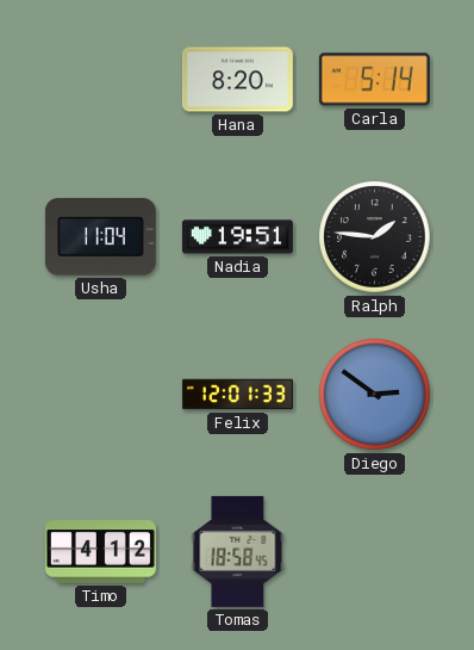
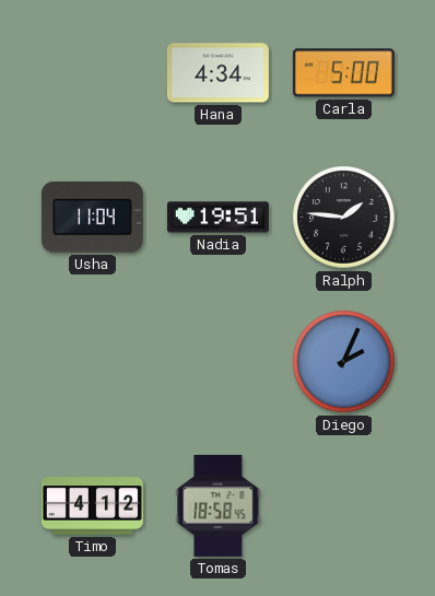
Hana: 8:20 -> 4:34
Carla: 5:14 -> 5:00
Felix: 12:01 -> none
Diego: 2:51 -> 2:04
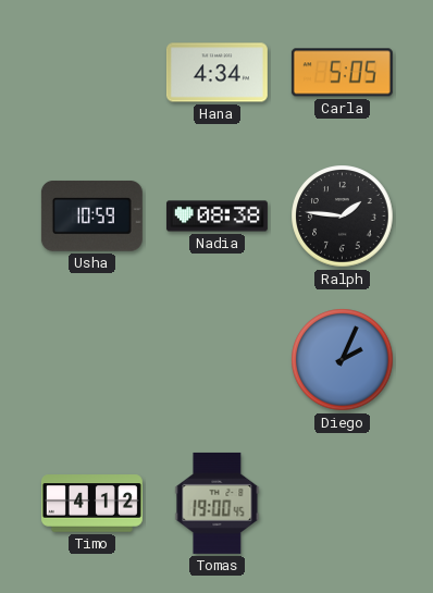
Carla: 5:00 -> 5:05
Usha: 11:04 -> 10:59
Nadia: 19:51 -> 08:38
Tomas: 18:58 -> 19:00
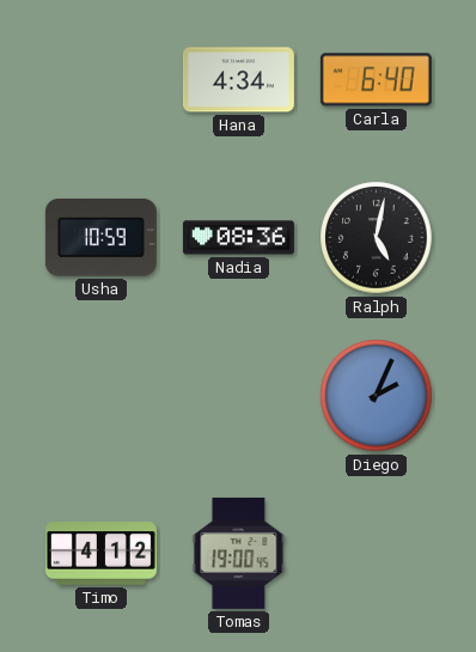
Carla: 5:05 -> 6:40
Nadia: 08:38 -> 08:36
Ralph: 1:46 -> 5:02
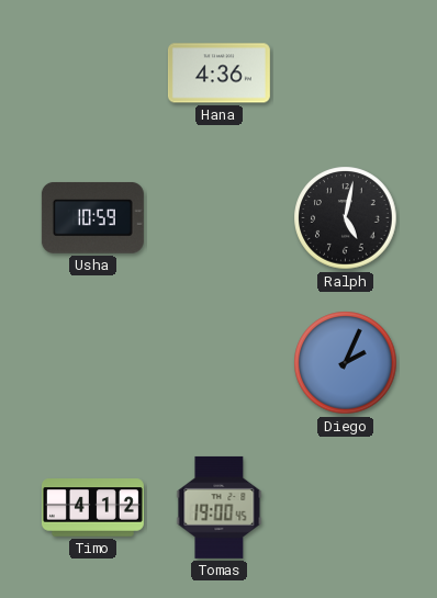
Hana: 4:34 -> 4:36
Carla: 6:40 -> none
Nadia: 08:36 -> none
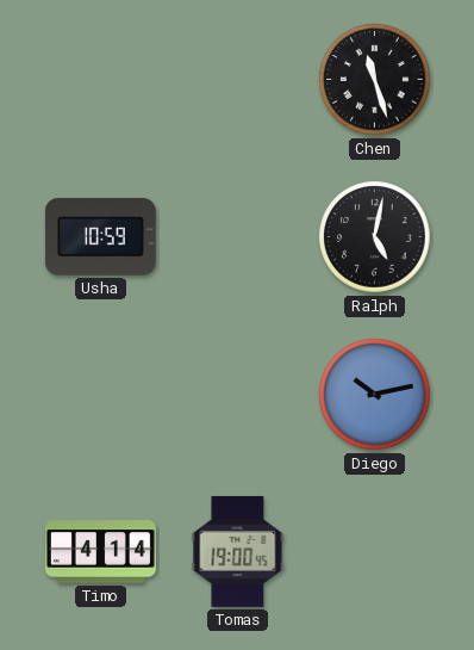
Hana: 4:36 -> none
Chen: none -> 11:27
Diego: 2:04 -> 10:13
Timo: 4:12 -> 4:14
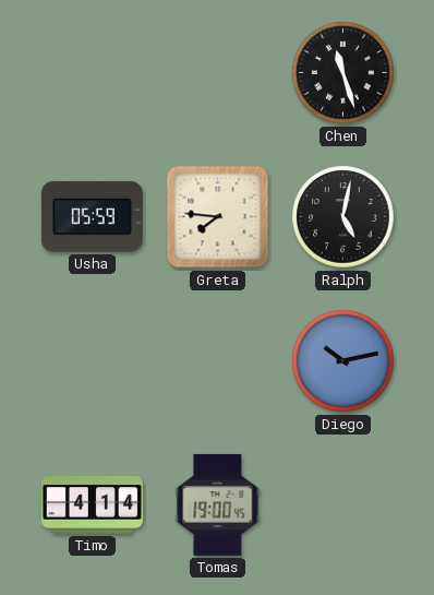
Usha: 10:59 -> 05:59
Greta: none -> 7:46
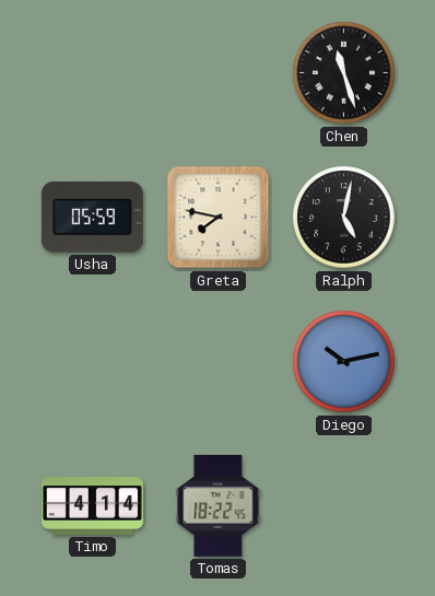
Greta: 7:46 -> 7:47
Tomas: 19:00 -> 18:22
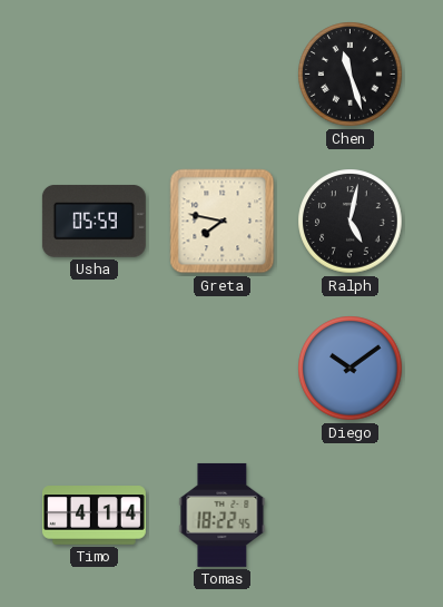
Diego: 10:13 -> 10:09
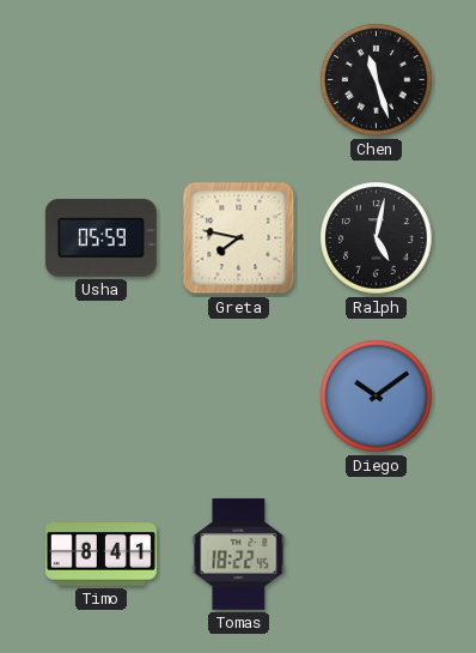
Timo: 4:14 -> 8:41
